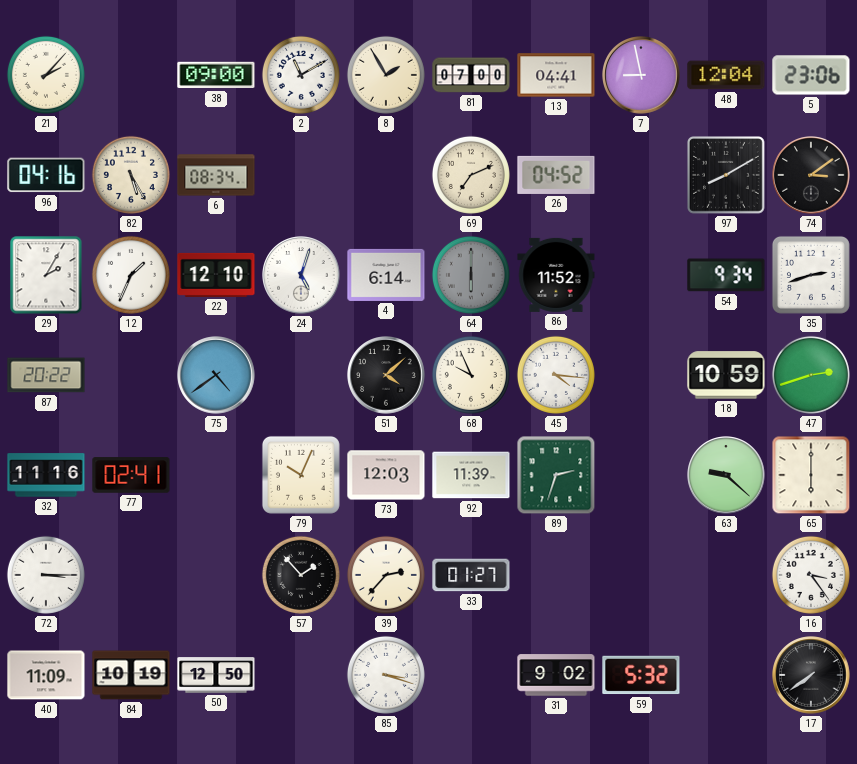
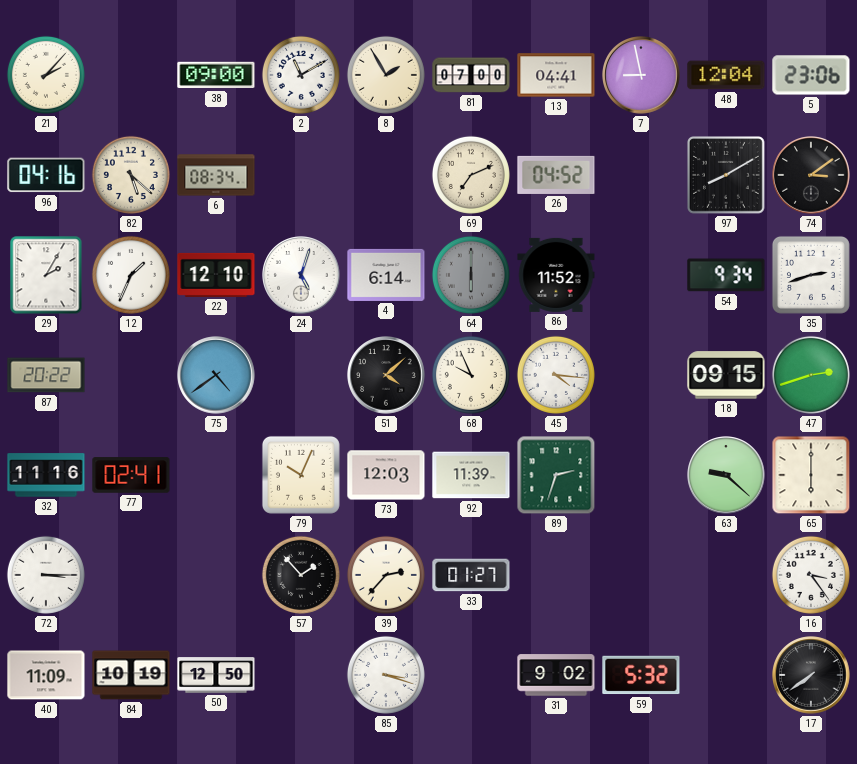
82: 5:25 -> 5:22
18: 10:59 -> 09:15
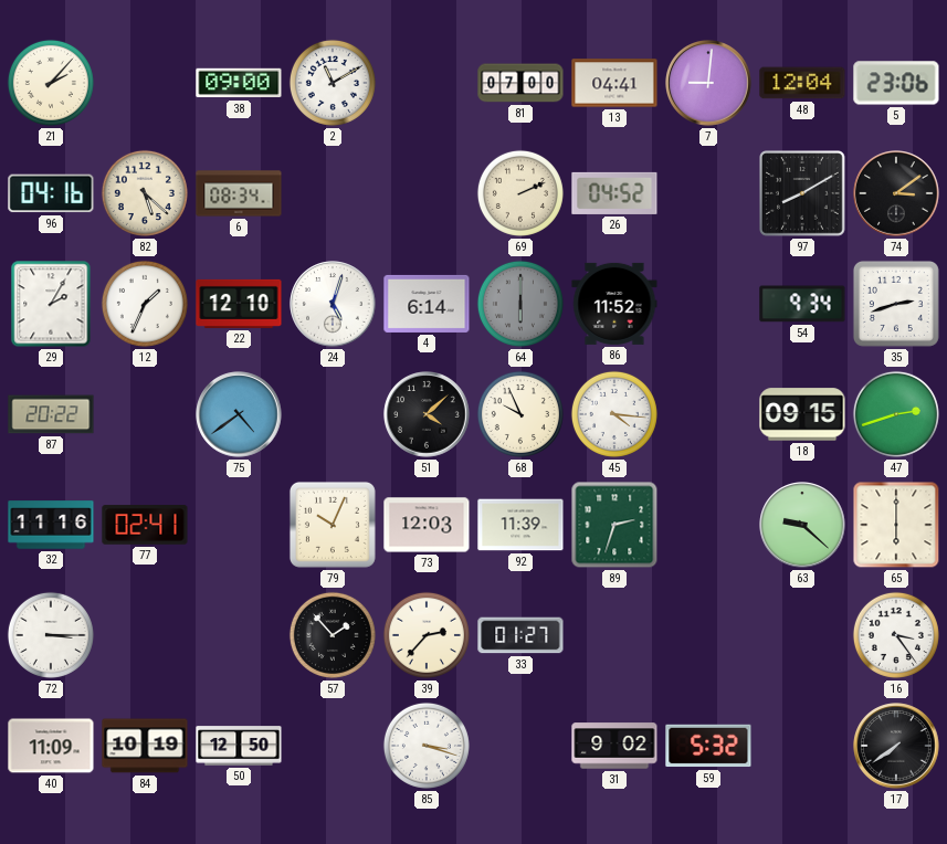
8: 1:55 -> none
7: 8:58 -> 9:01
69: 7:11 -> 2:11
